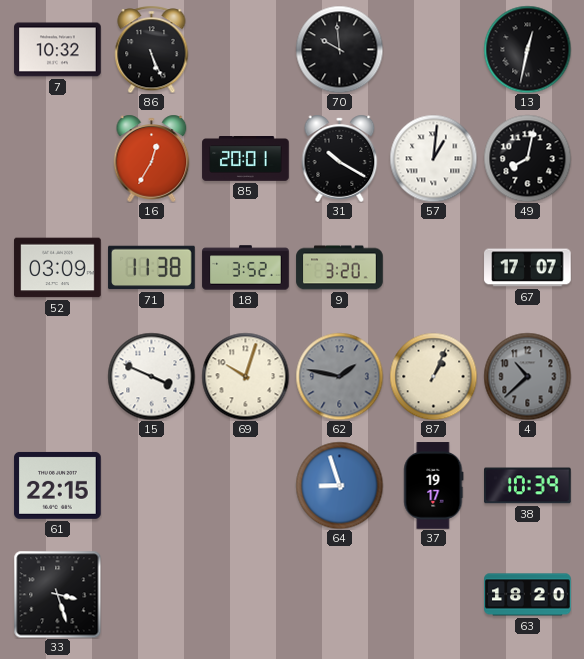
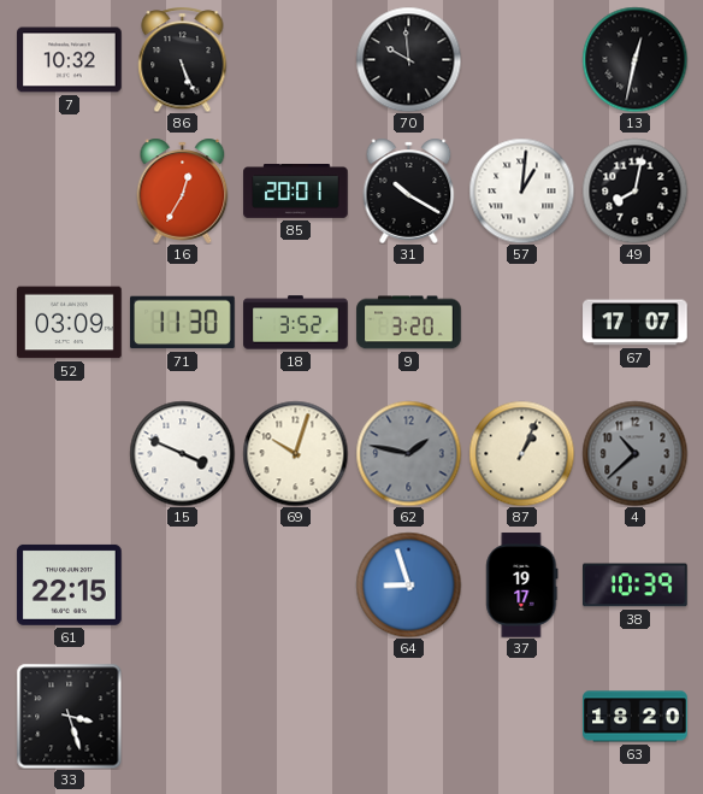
71: 11:38 -> 11:30
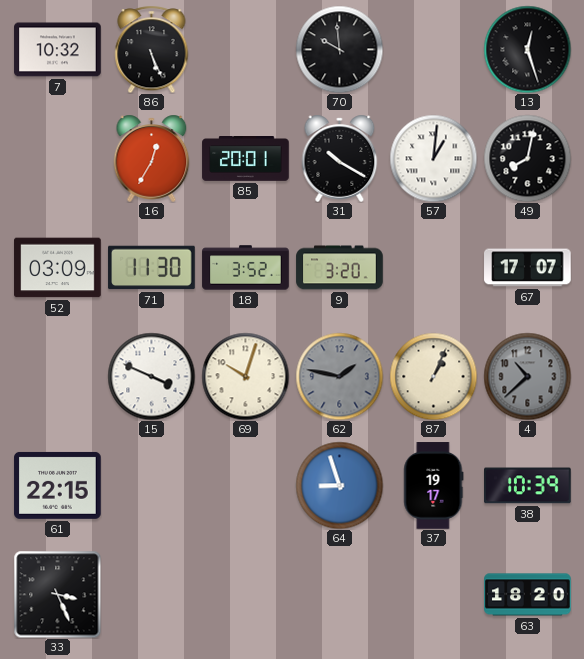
13: 12:32 -> 12:27
33: 3:27 -> 3:26
